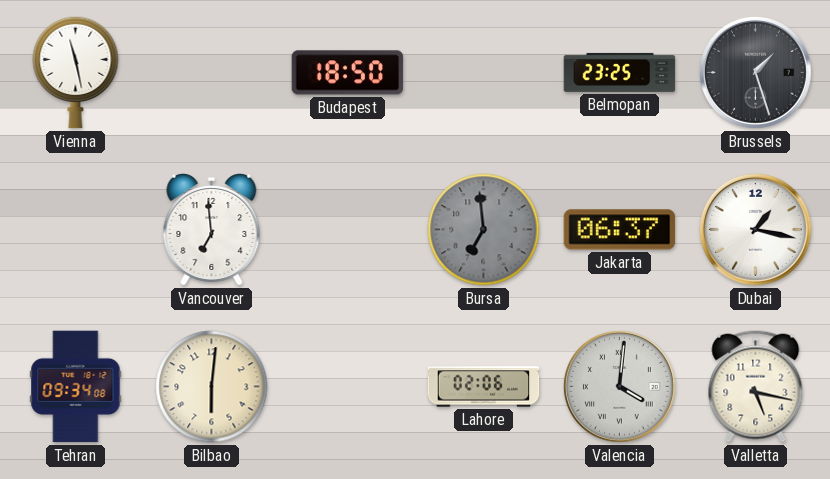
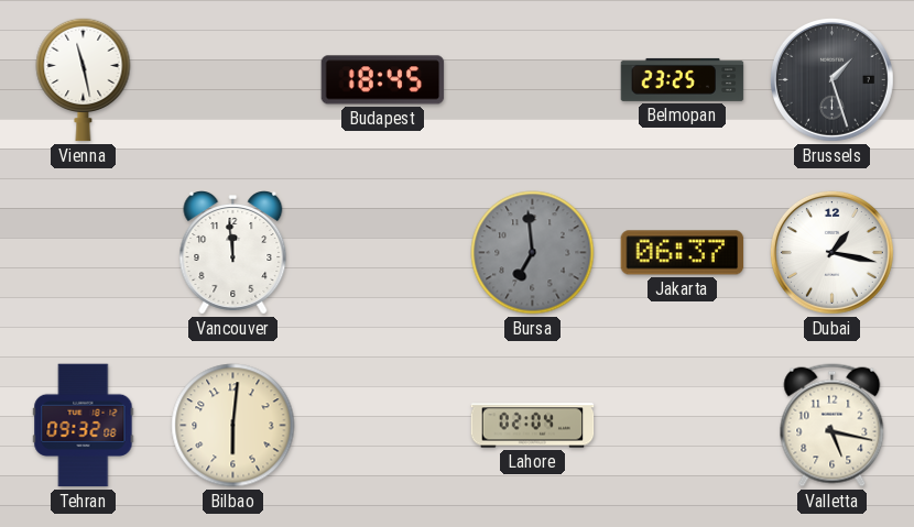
Budapest: 18:50 -> 18:45
Vancouver: 6:59 -> 11:59
Tehran: 09:34 -> 09:32
Lahore: 02:06 -> 02:04
Valencia: 4:01 -> none
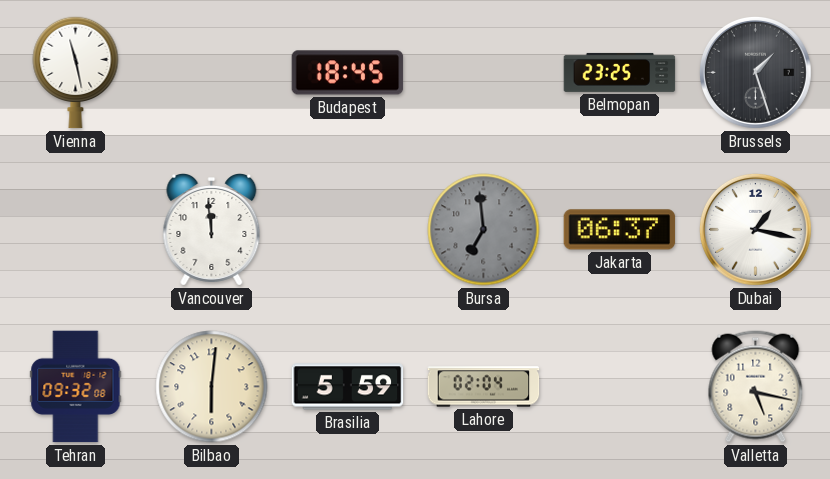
Brasilia: none -> 5:59
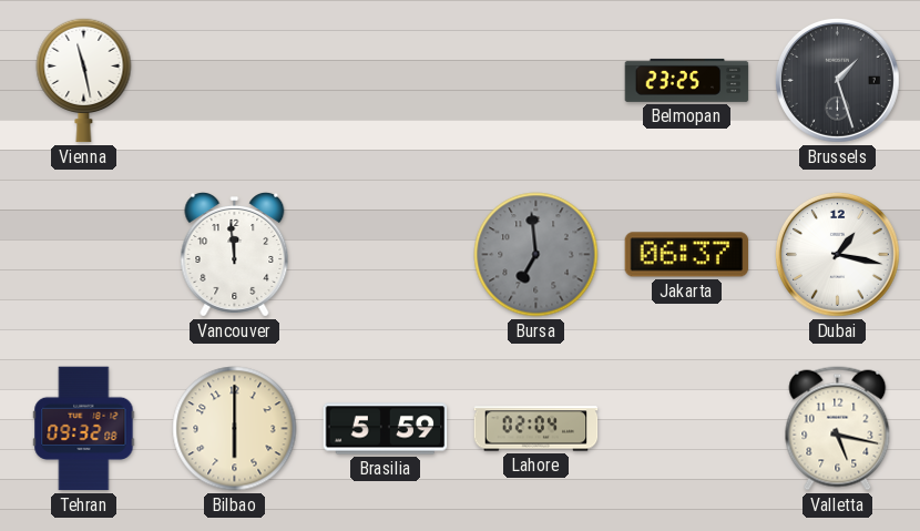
Budapest: 18:45 -> none
Bilbao: 6:01 -> 6:00
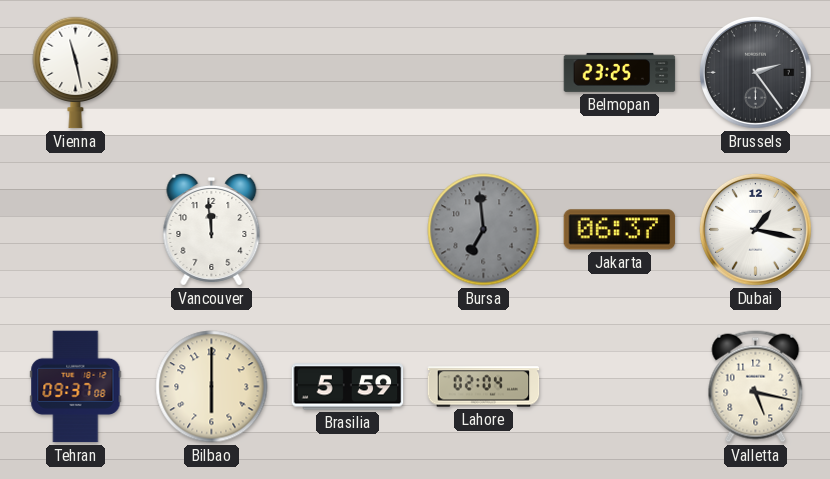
Brussels: 1:27 -> 2:24
Tehran: 09:32 -> 09:37
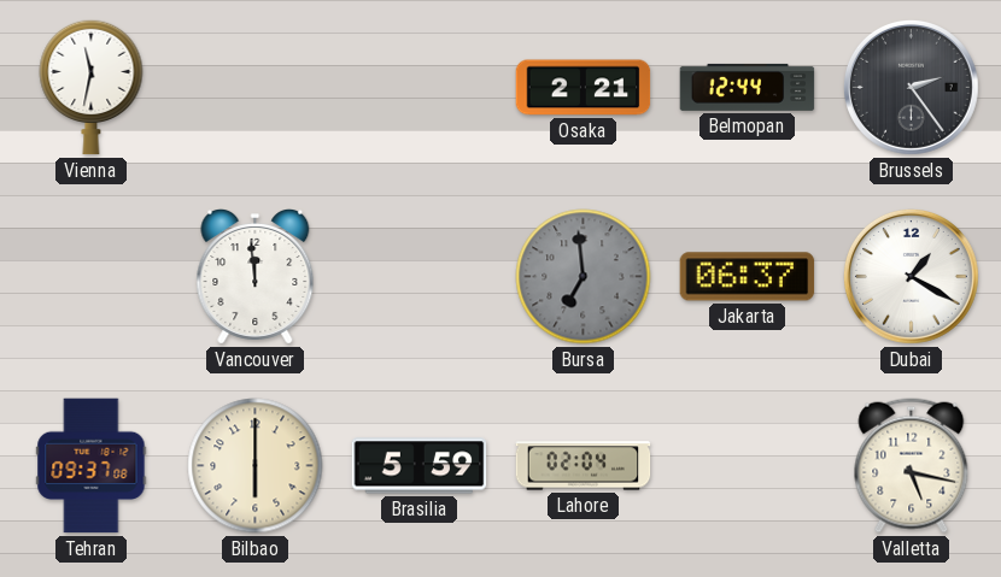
Vienna: 11:28 -> 11:32
Osaka: none -> 2:21
Belmopan: 23:25 -> 12:44
Dubai: 1:17 -> 1:20
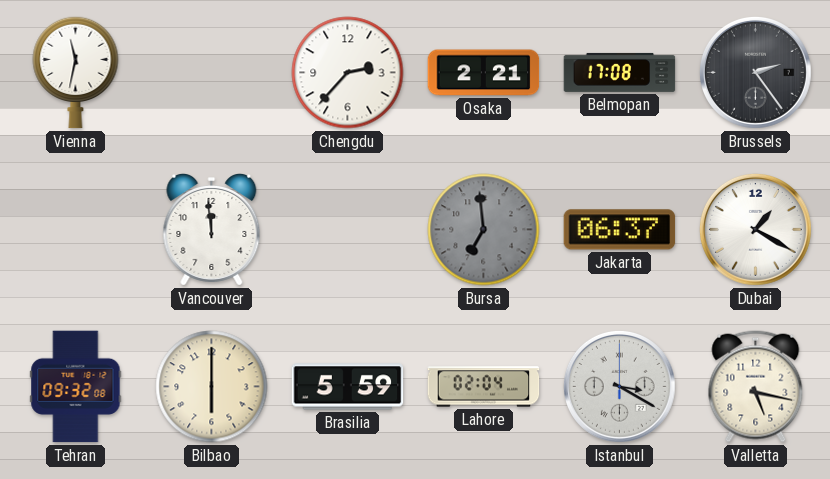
Chengdu: none -> 2:37
Belmopan: 12:44 -> 17:08
Tehran: 09:37 -> 09:32
Istanbul: none -> 3:20
